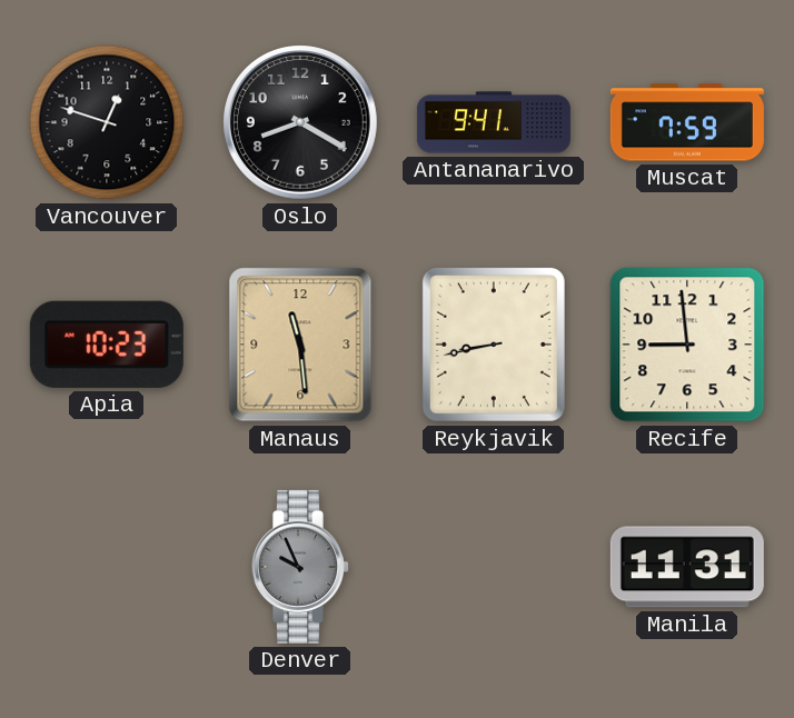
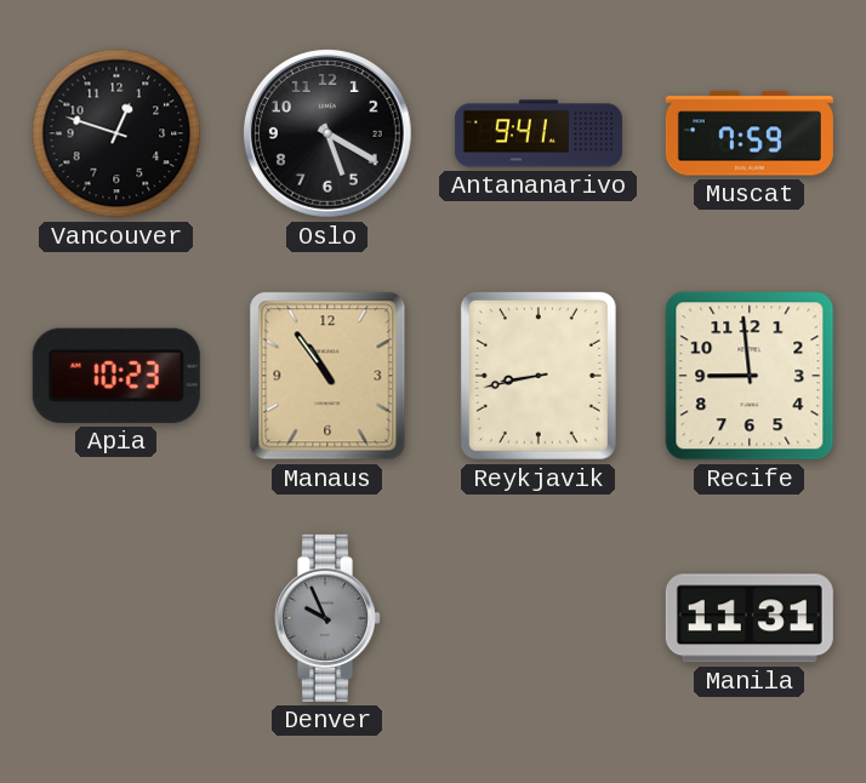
Oslo: 8:20 -> 5:20
Manaus: 11:29 -> 10:54
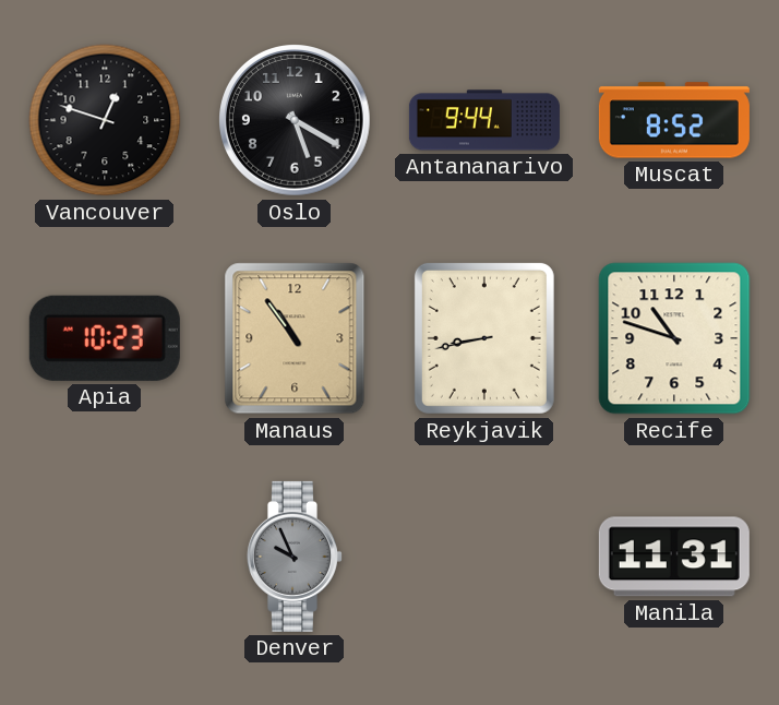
Antananarivo: 9:41 -> 9:44
Muscat: 7:59 -> 8:52
Recife: 8:59 -> 10:48
